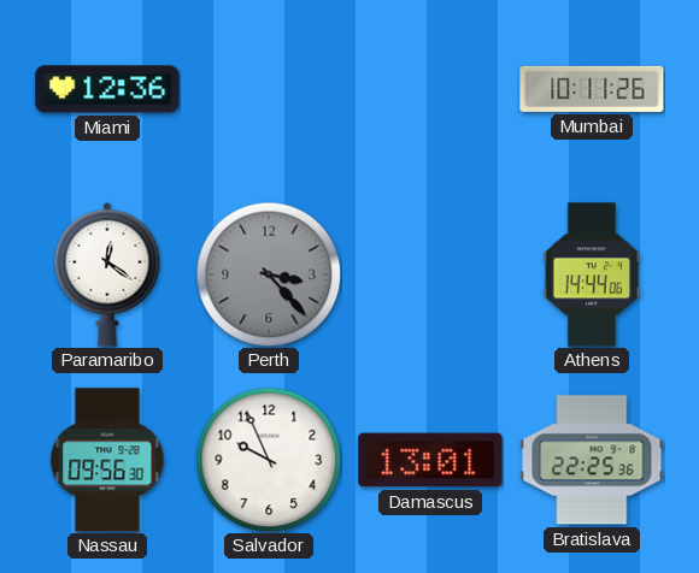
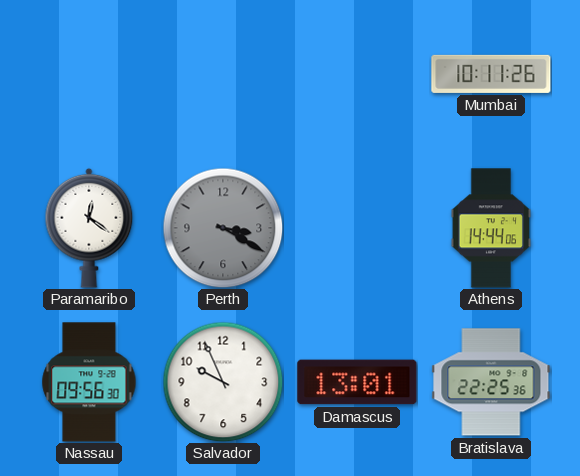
Miami: 12:36 -> none
Perth: 3:23 -> 3:20
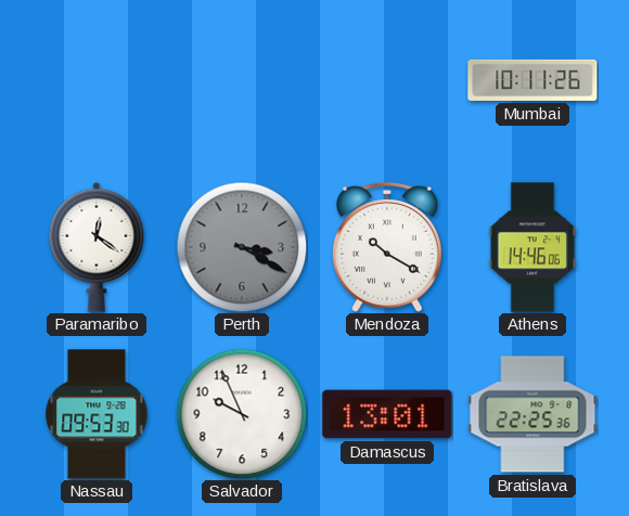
Mendoza: none -> 10:20
Athens: 14:44 -> 14:46
Nassau: 09:56 -> 09:53
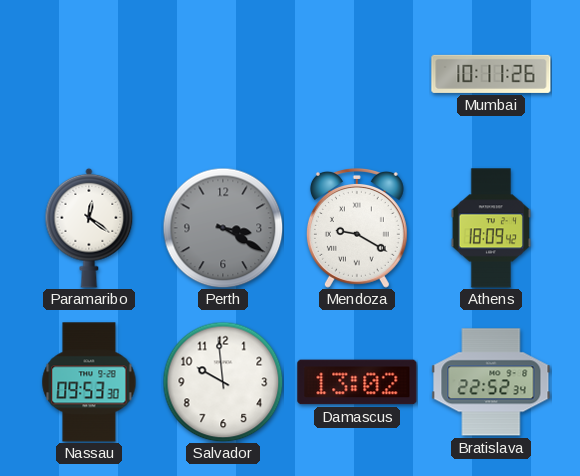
Mendoza: 10:20 -> 9:20
Athens: 14:46 -> 18:09
Salvador: 9:56 -> 9:59
Damascus: 13:01 -> 13:02
Bratislava: 22:25 -> 22:52
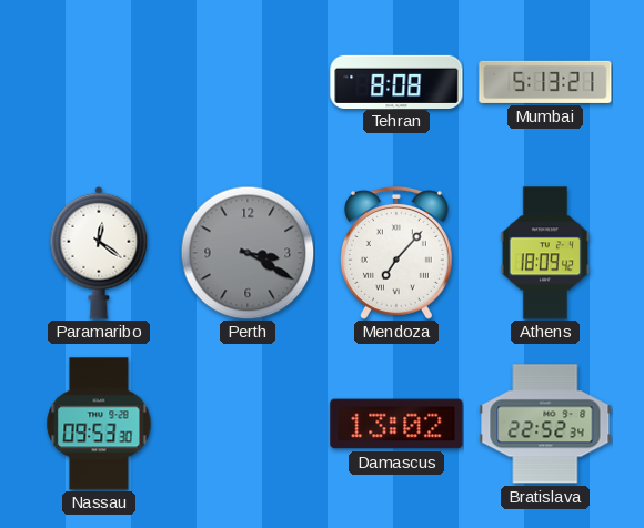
Tehran: none -> 8:08
Mumbai: 10:11 -> 5:13
Mendoza: 9:20 -> 7:07
Salvador: 9:59 -> none
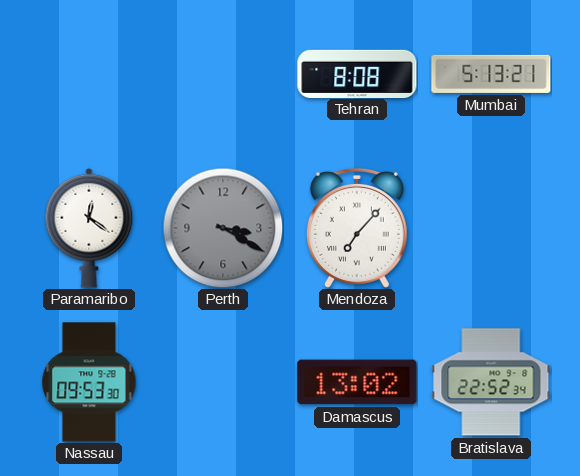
Athens: 18:09 -> none
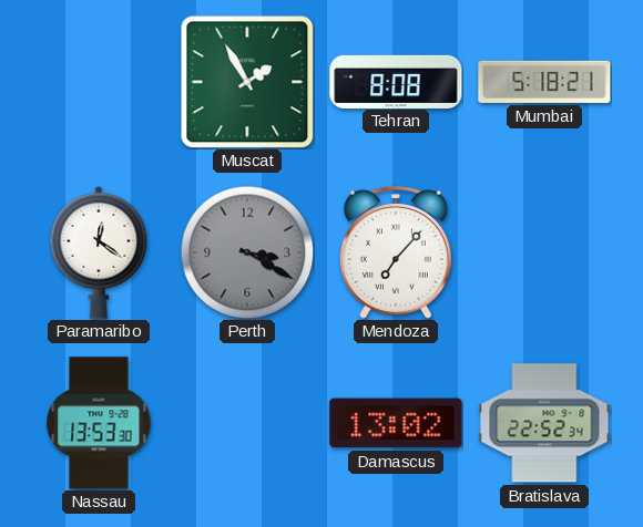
Muscat: none -> 1:55
Mumbai: 5:13 -> 5:18
Nassau: 09:53 -> 13:53
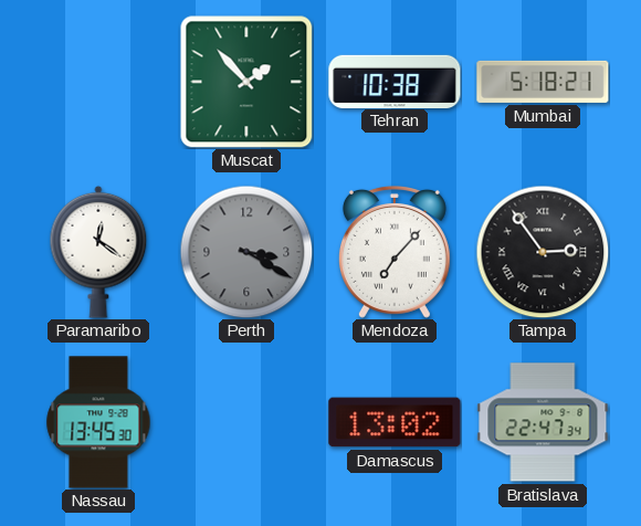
Muscat: 1:55 -> 1:53
Tehran: 8:08 -> 10:38
Tampa: none -> 2:54
Nassau: 13:53 -> 13:45
Bratislava: 22:52 -> 22:47
